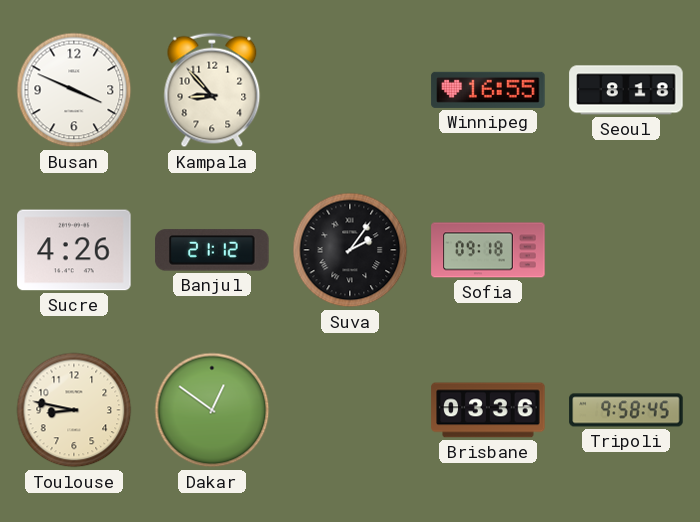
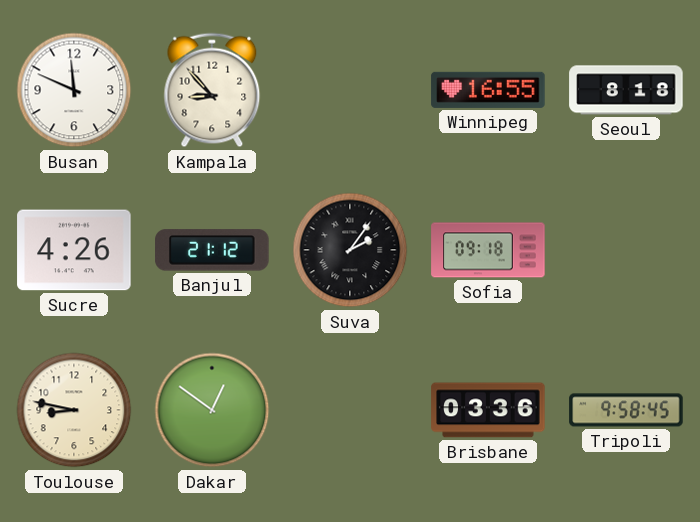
Busan: 3:49 -> 11:49
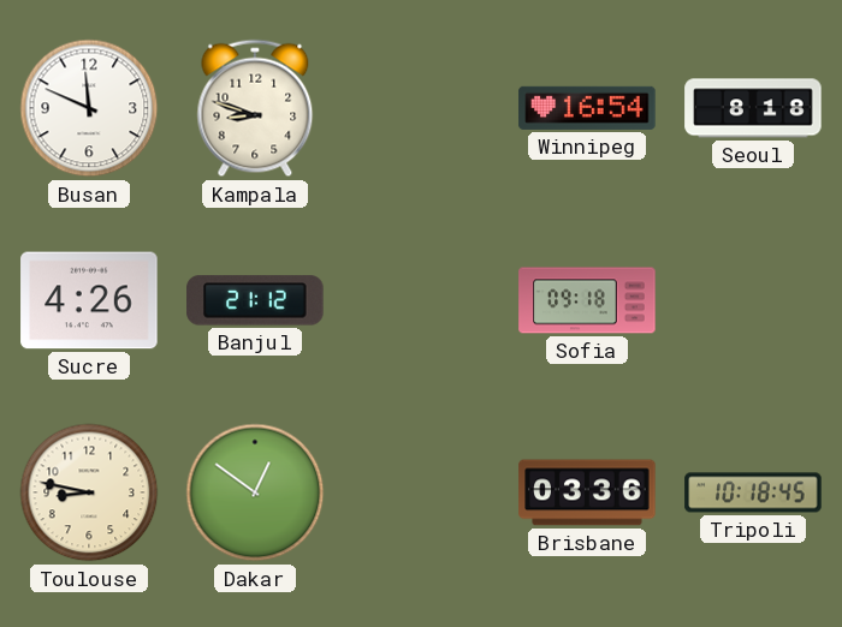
Kampala: 8:53 -> 8:48
Winnipeg: 16:55 -> 16:54
Suva: 2:06 -> none
Tripoli: 9:58 -> 10:18
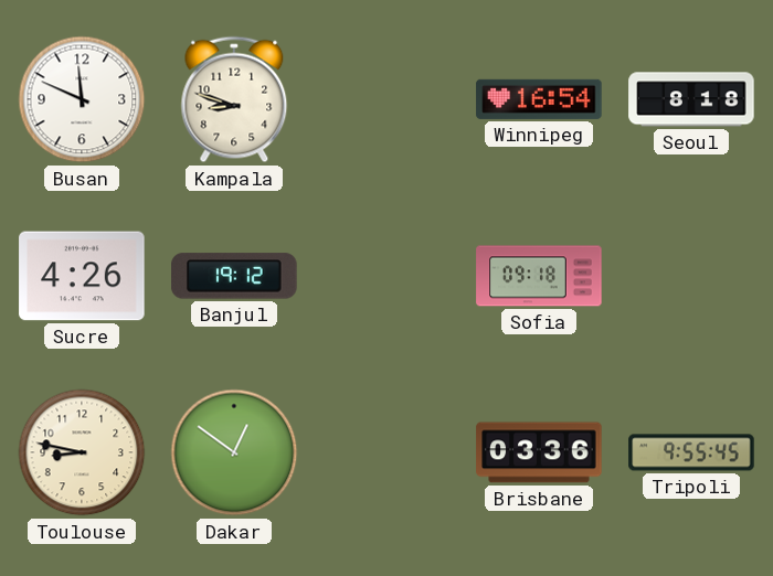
Banjul: 21:12 -> 19:12
Tripoli: 10:18 -> 9:55
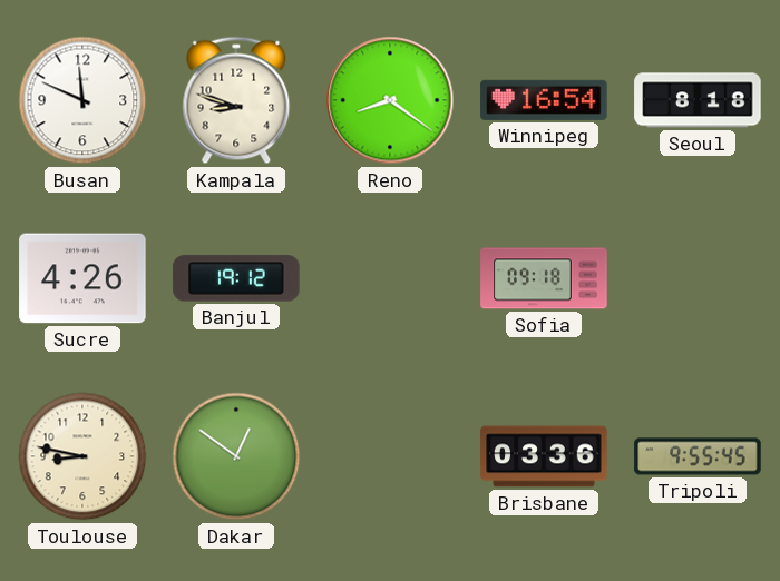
Reno: none -> 8:21
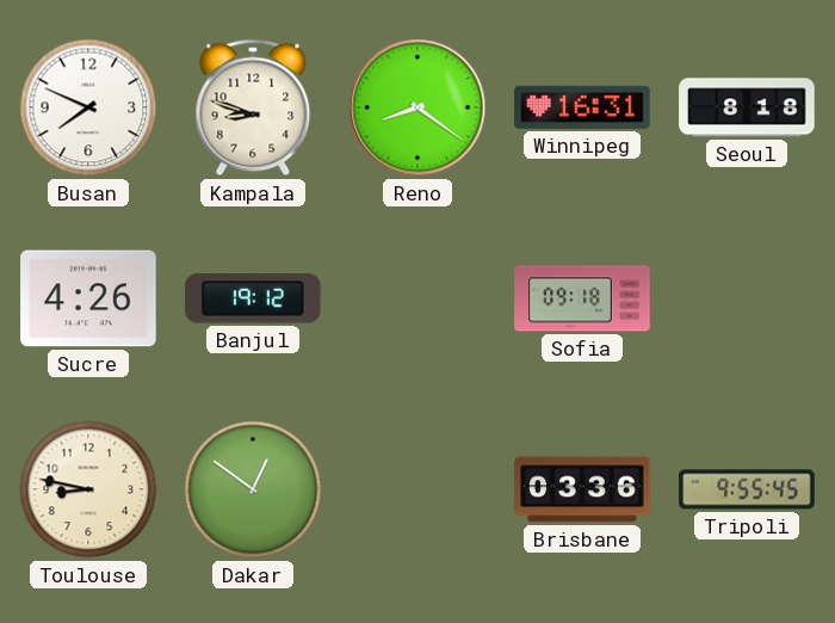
Busan: 11:49 -> 7:49
Winnipeg: 16:54 -> 16:31
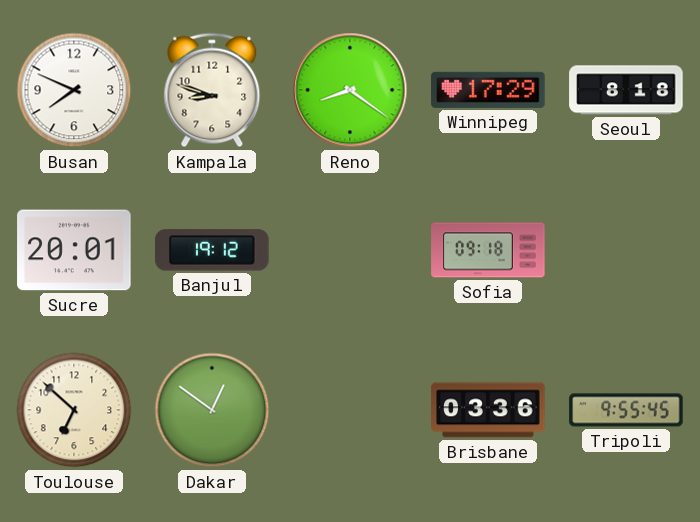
Winnipeg: 16:31 -> 17:29
Sucre: 4:26 -> 20:01
Toulouse: 8:47 -> 6:52
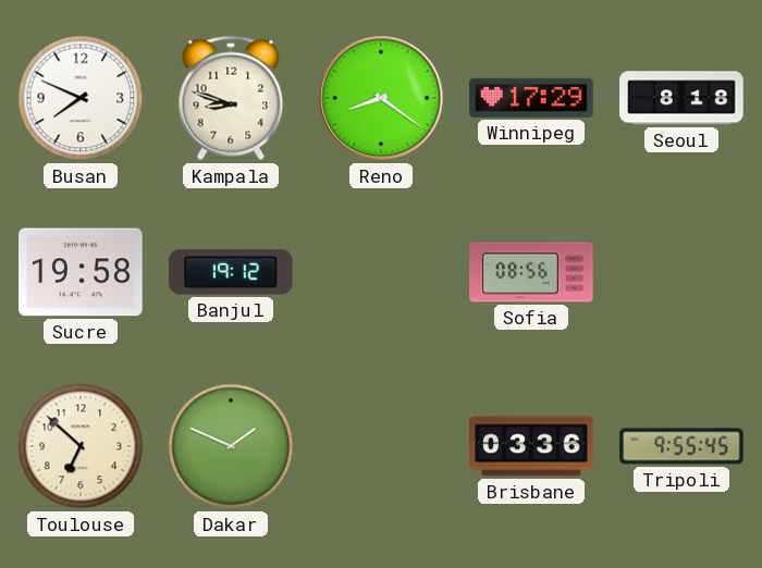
Sucre: 20:01 -> 19:58
Sofia: 09:18 -> 08:56
Dakar: 12:51 -> 1:49
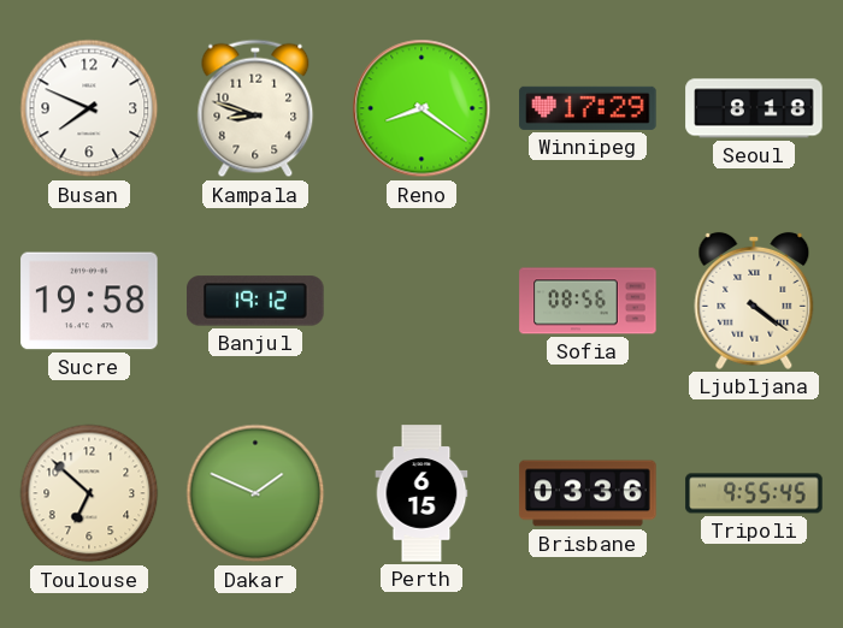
Ljubljana: none -> 4:21
Perth: none -> 6:15
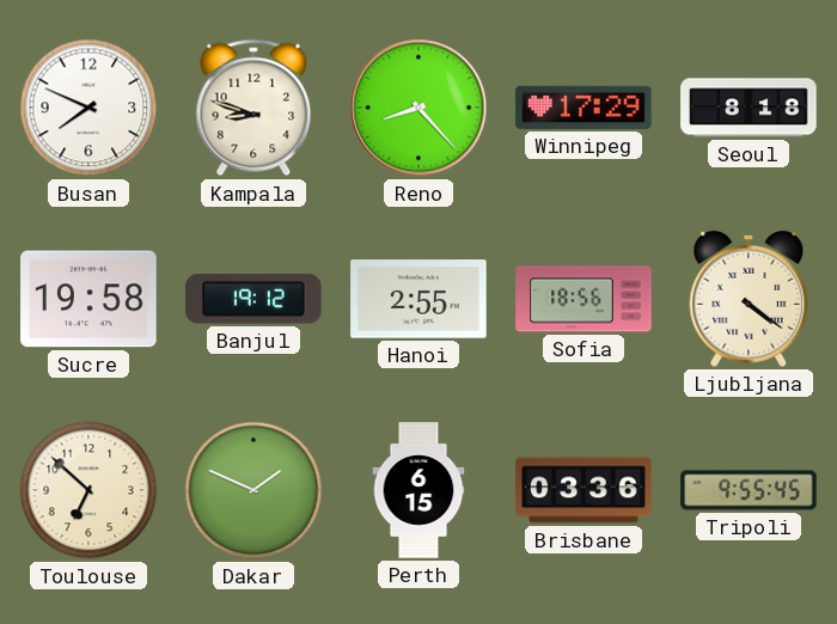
Reno: 8:21 -> 8:23
Hanoi: none -> 2:55
Sofia: 08:56 -> 18:56
